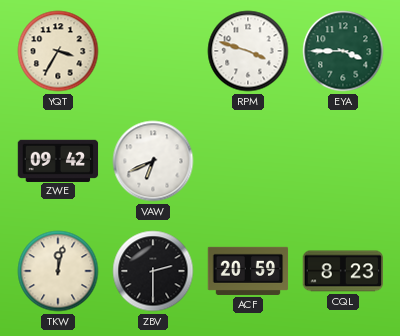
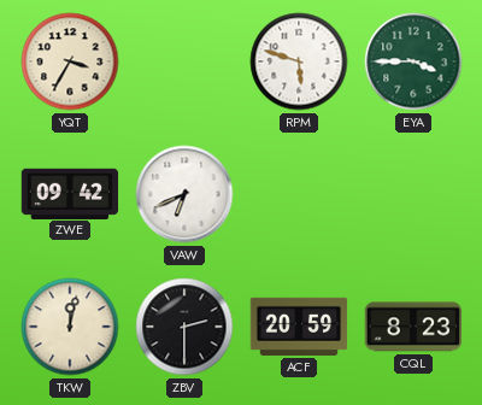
RPM: 3:48 -> 5:48
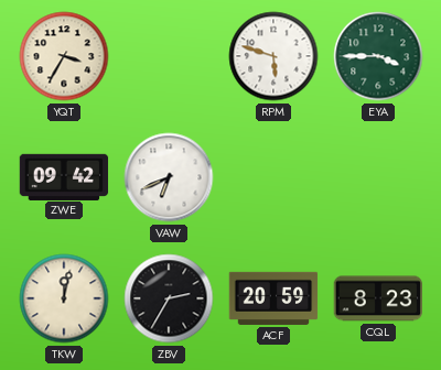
ZBV: 2:30 -> 2:35
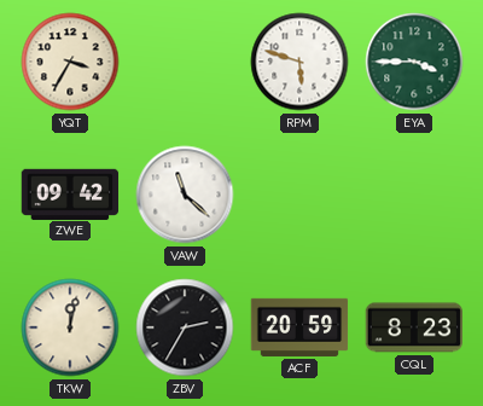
VAW: 6:41 -> 11:22
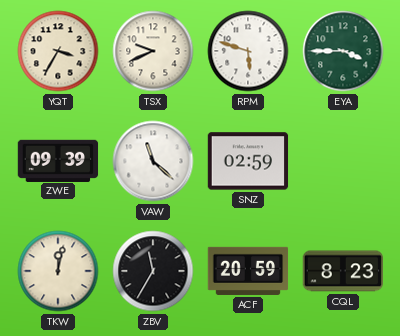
TSX: none -> 9:41
ZWE: 09:42 -> 09:39
SNZ: none -> 02:59
ZBV: 2:35 -> 11:35
